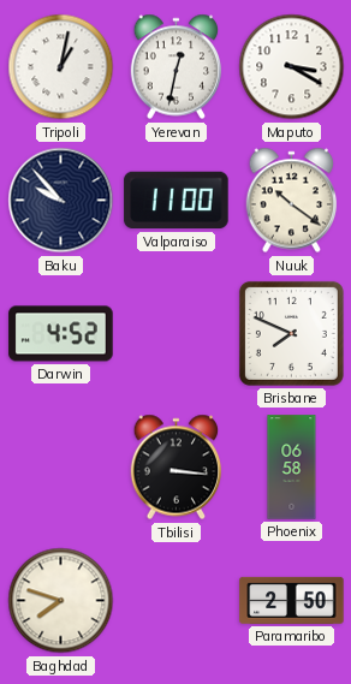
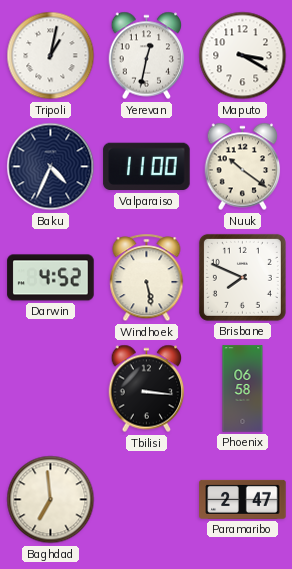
Baku: 9:53 -> 4:34
Windhoek: none -> 5:28
Baghdad: 7:48 -> 6:59
Paramaribo: 2:50 -> 2:47
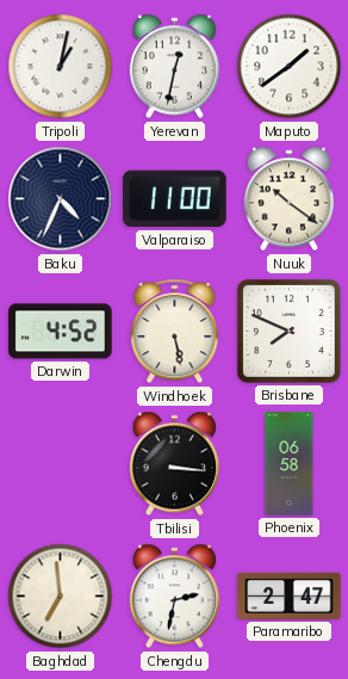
Maputo: 3:20 -> 1:39
Chengdu: none -> 2:32
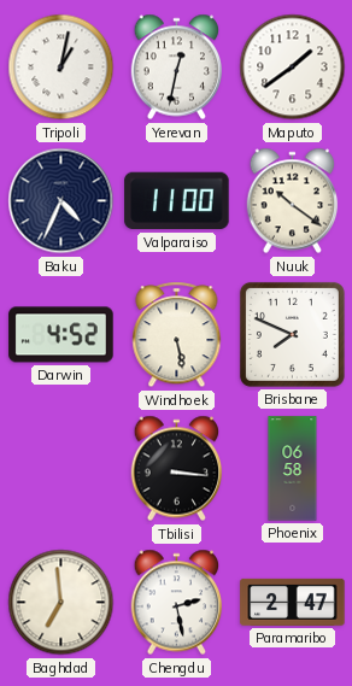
Chengdu: 2:32 -> 2:28
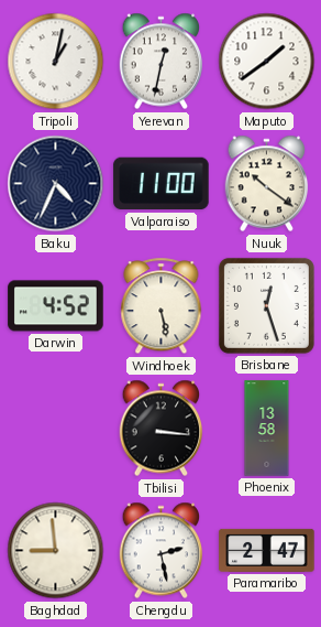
Brisbane: 7:49 -> 12:27
Phoenix: 06:58 -> 13:58
Baghdad: 6:59 -> 8:59
